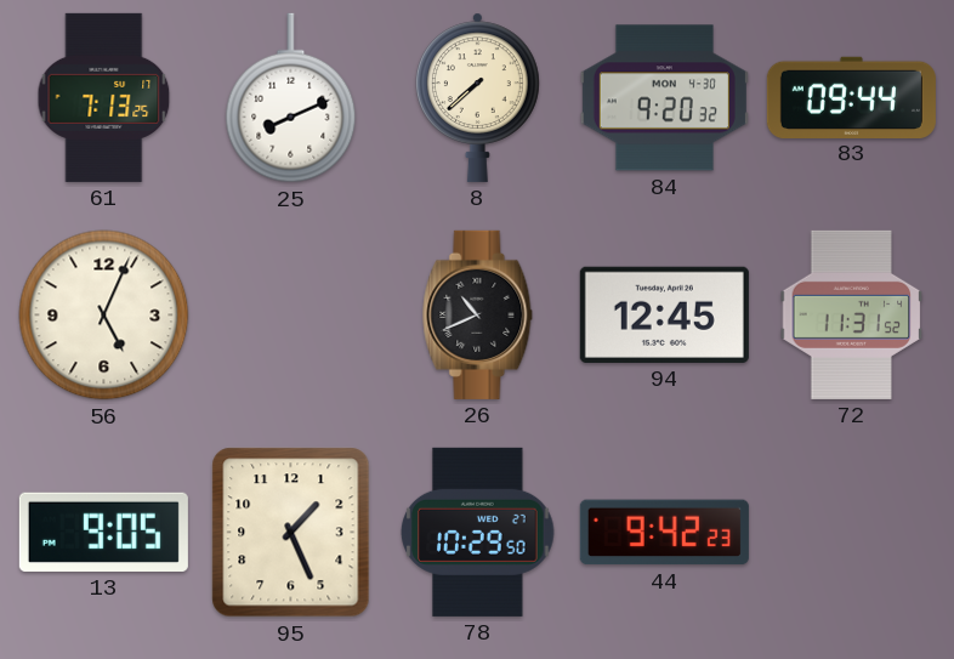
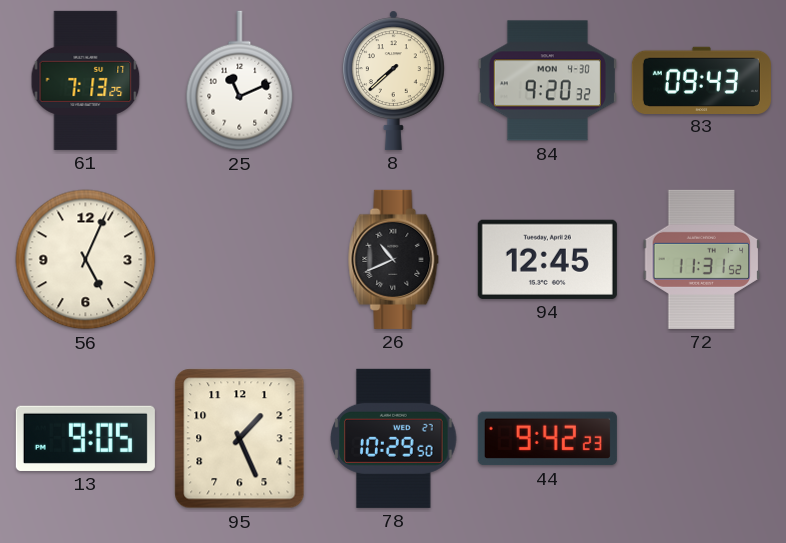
25: 8:11 -> 11:11
83: 09:44 -> 09:43
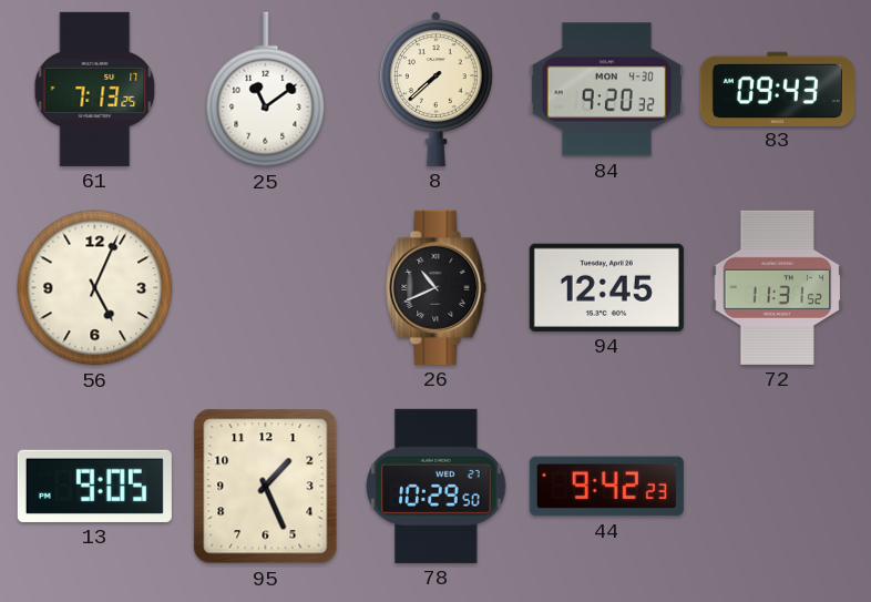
25: 11:11 -> 11:09
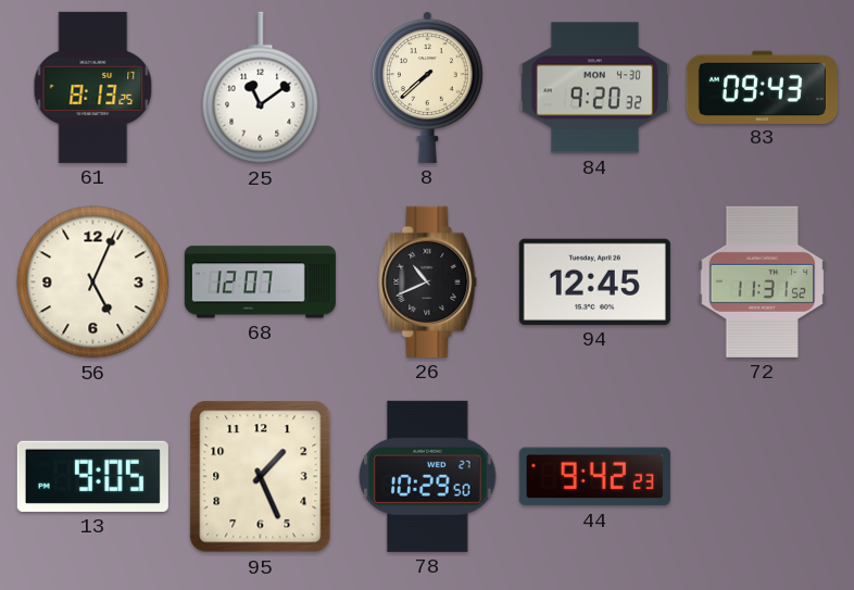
61: 7:13 -> 8:13
68: none -> 12:07
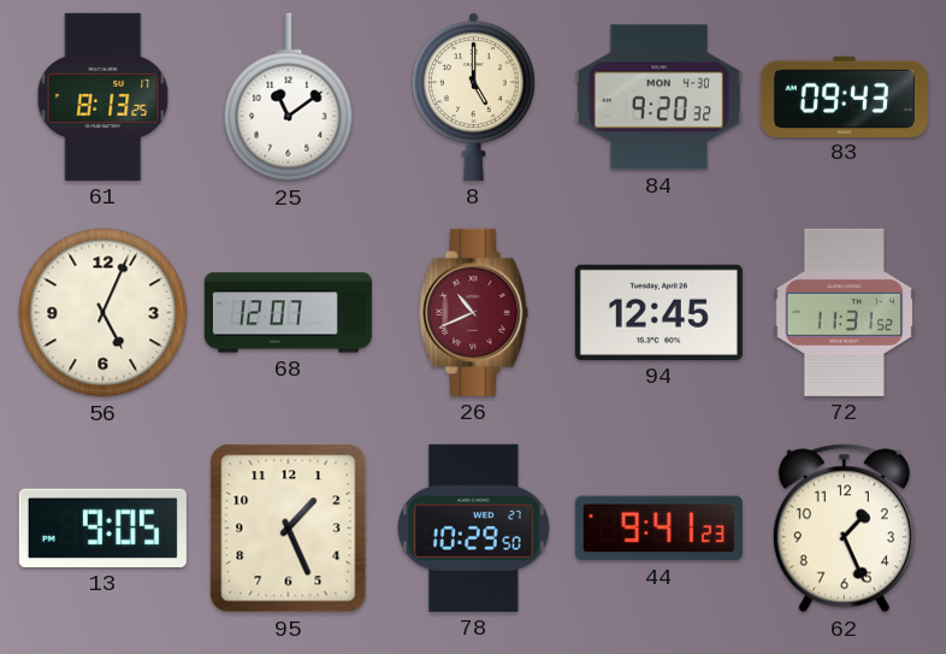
8: 7:38 -> 5:00
26 dial: black -> burgundy
44: 9:42 -> 9:41
62: none -> 1:26
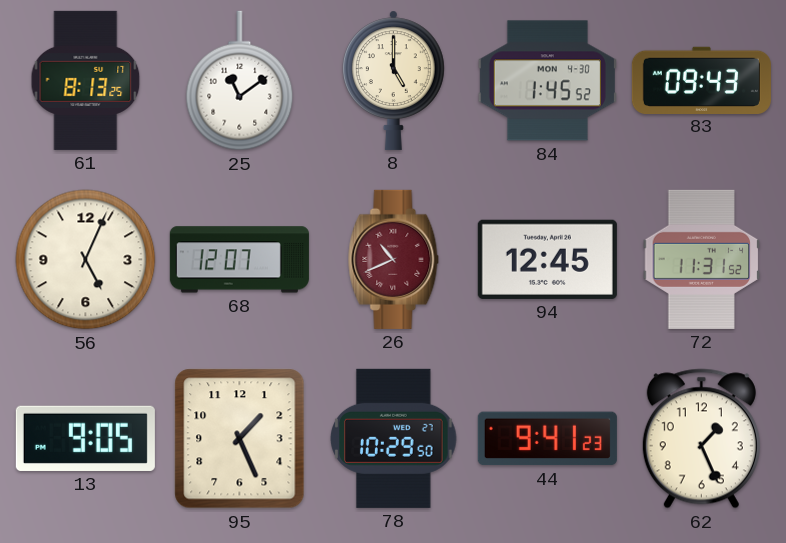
84: 9:20 -> 1:45
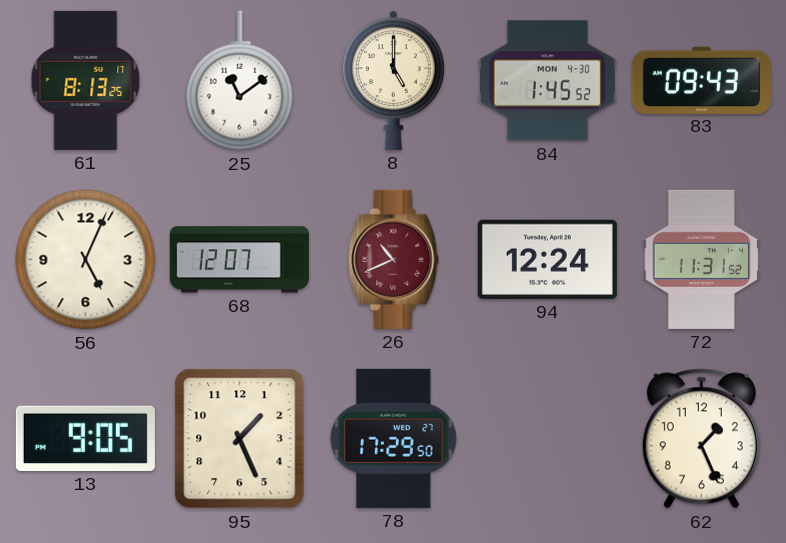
94: 12:45 -> 12:24
78: 10:29 -> 17:29
44: 9:41 -> none
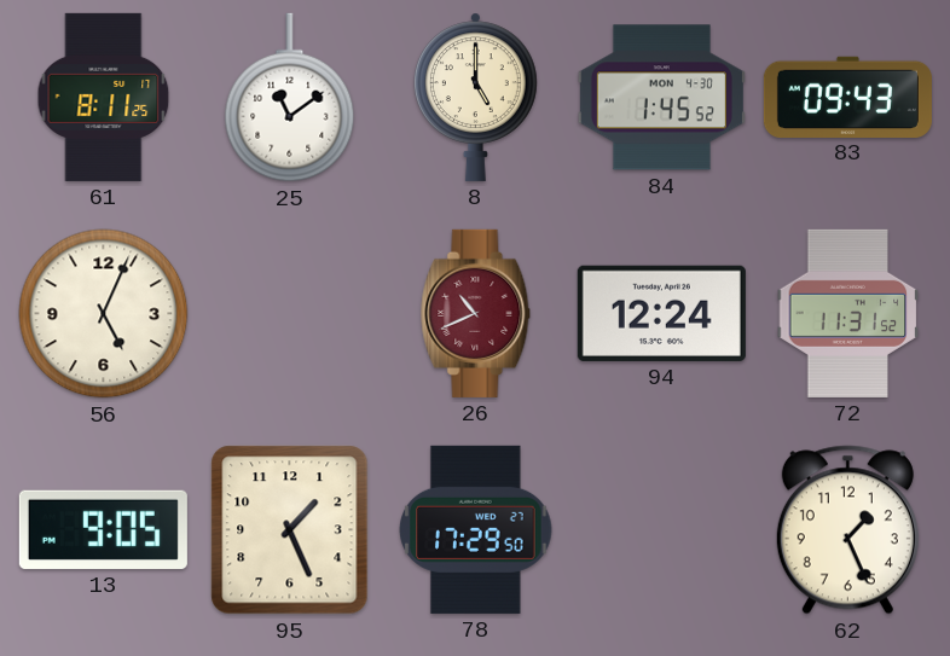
61: 8:13 -> 8:11
68: 12:07 -> none
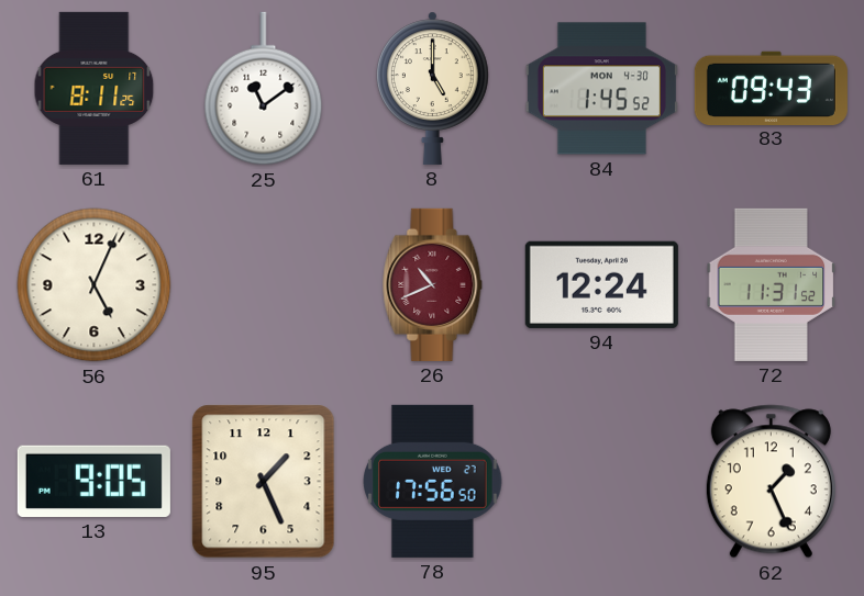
78: 17:29 -> 17:56
